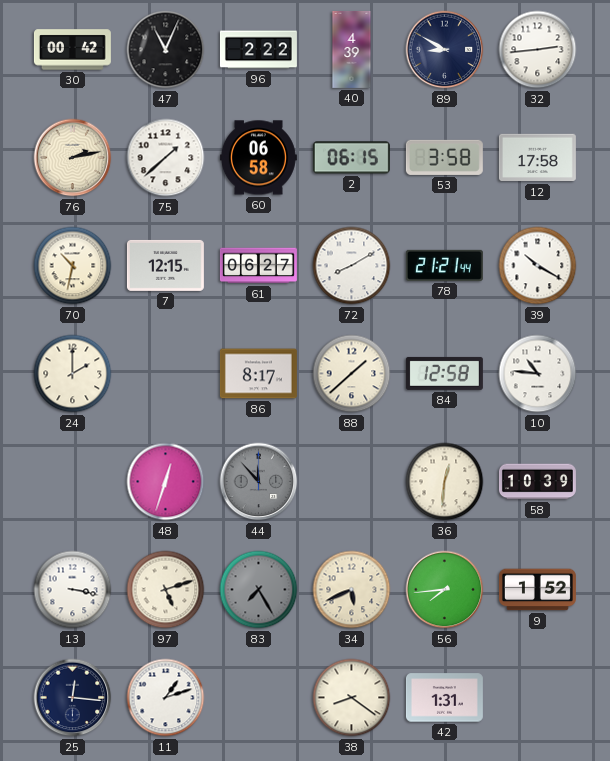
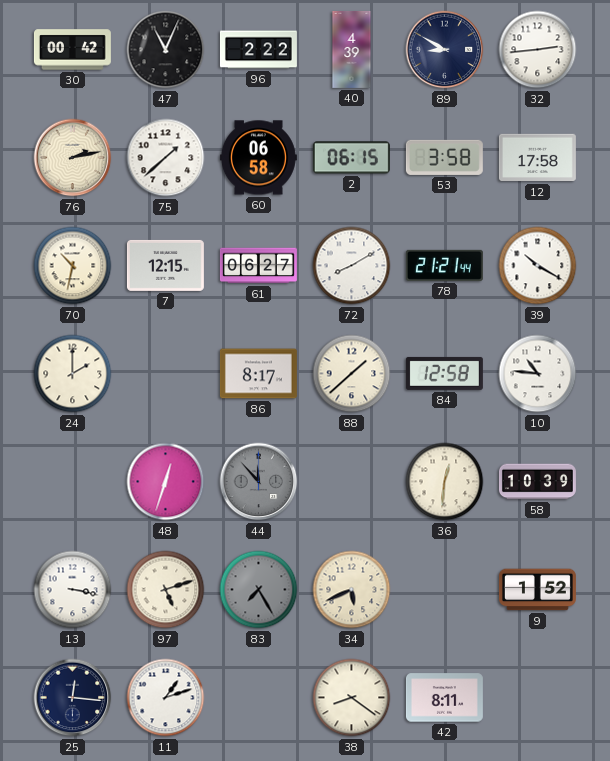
56: 7:44 -> none
42: 1:31 -> 8:11
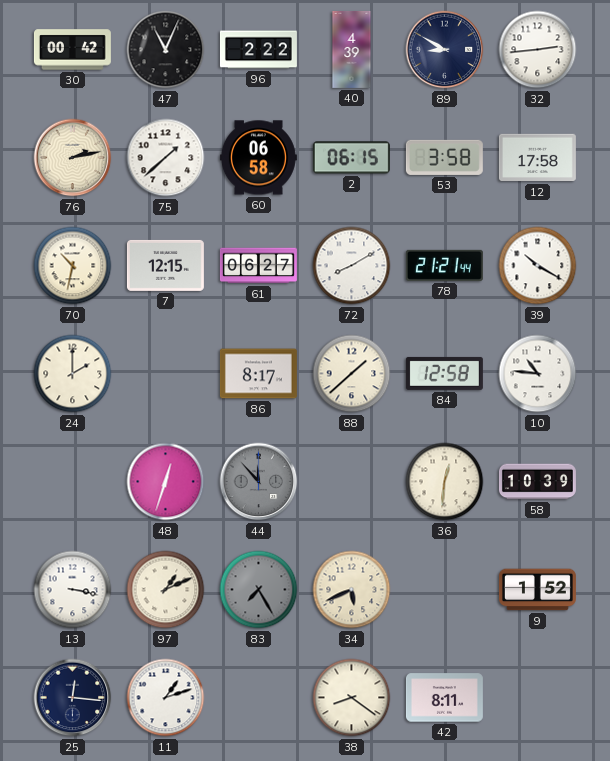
97: 5:12 -> 1:11
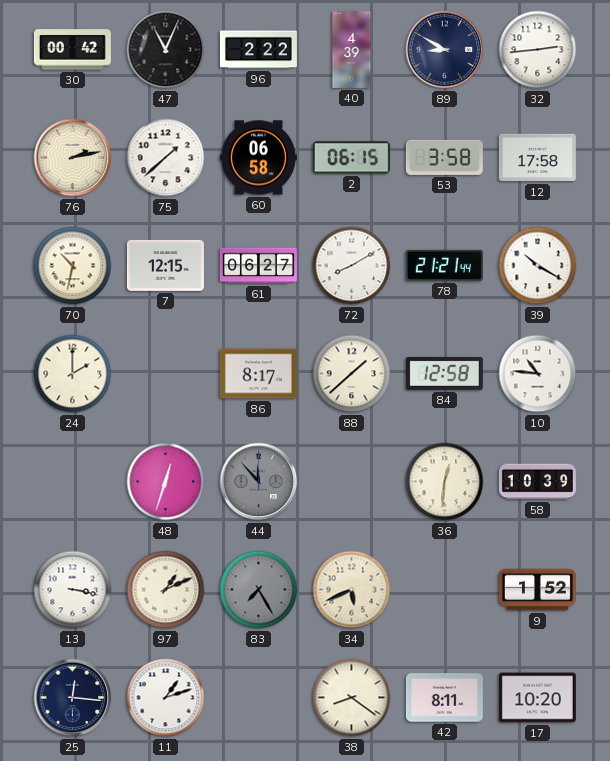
17: none -> 10:20
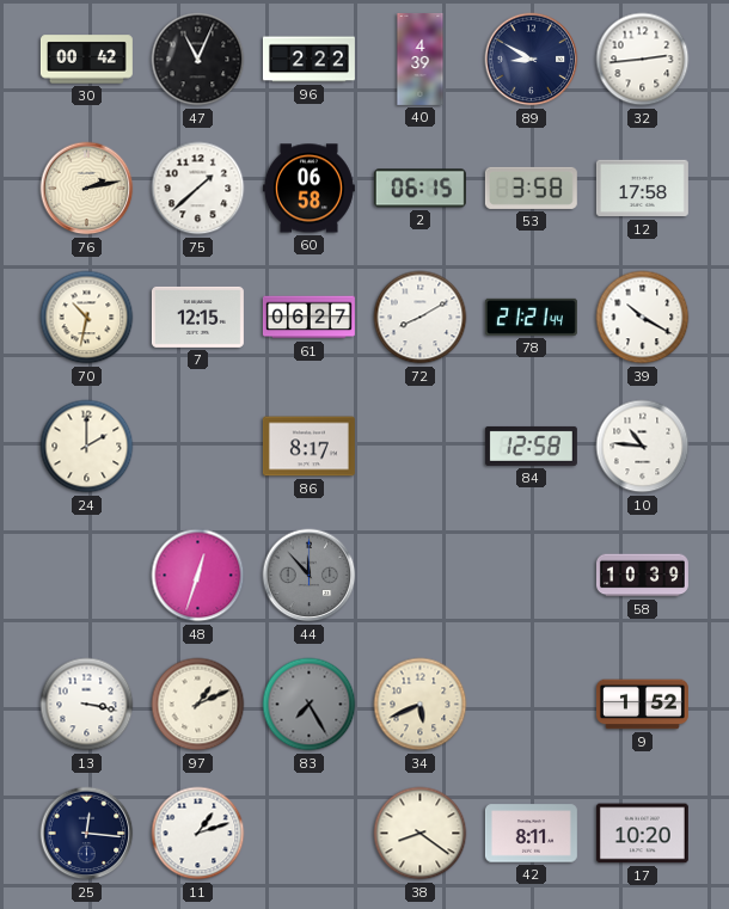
88: 1:38 -> none
36: 12:31 -> none
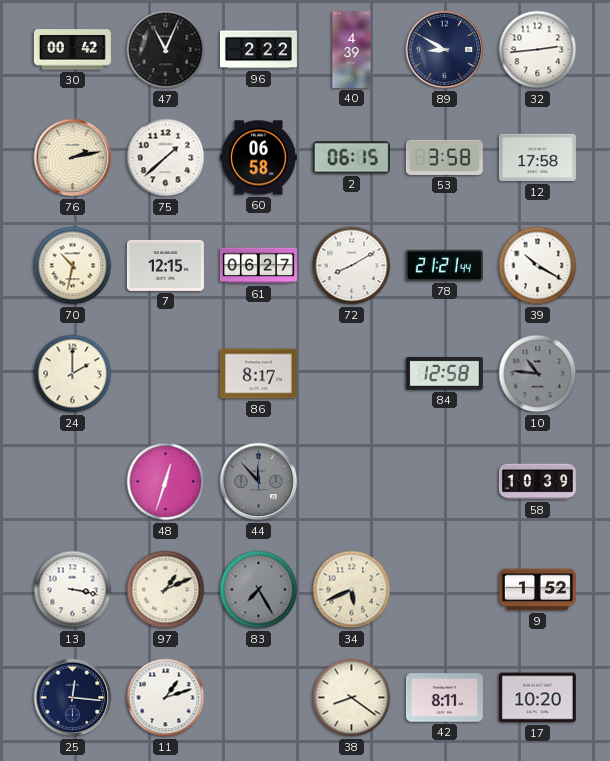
10 dial: white -> grey
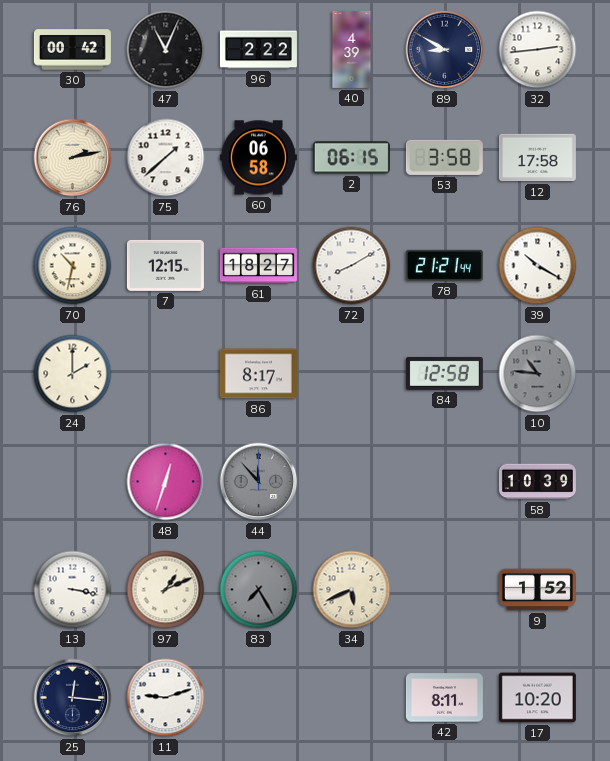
61: 06:27 -> 18:27
11: 1:12 -> 9:12
38: 8:21 -> none
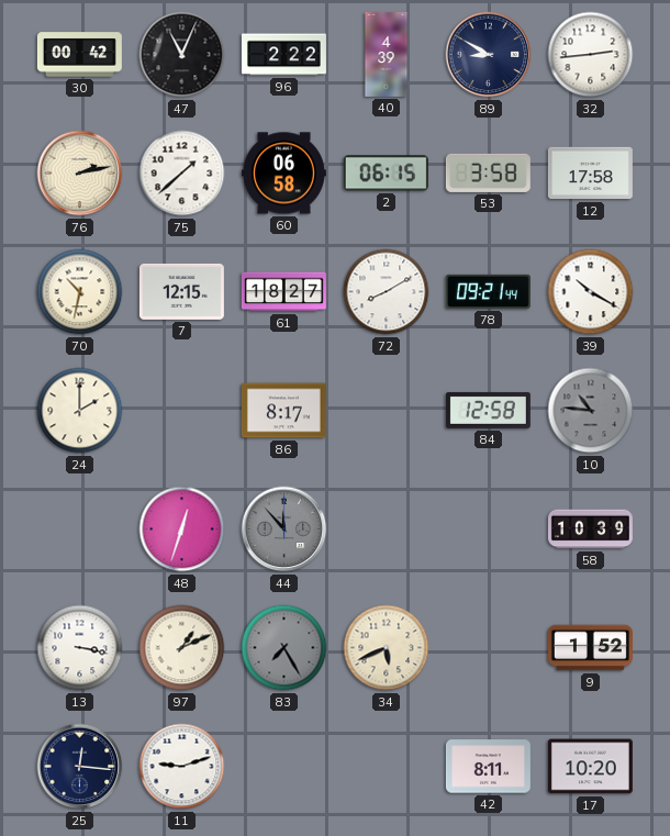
78: 21:21 -> 09:21
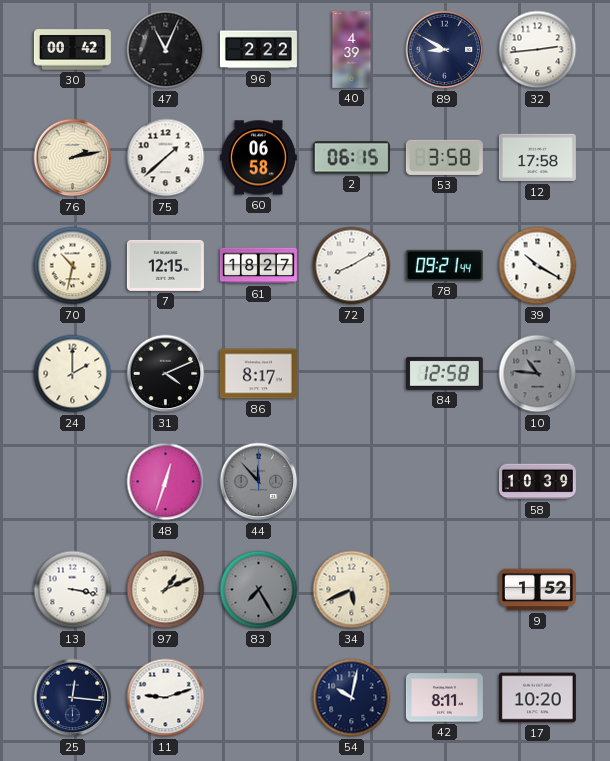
31: none -> 4:11
54: none -> 10:02
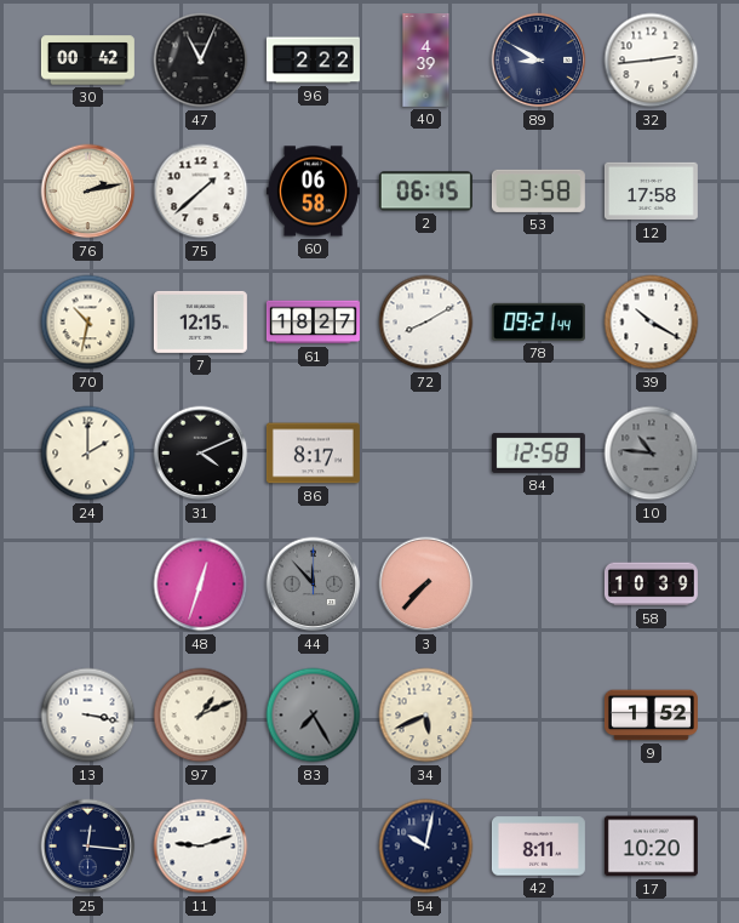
3: none -> 7:37
